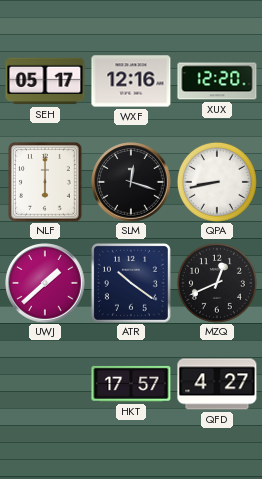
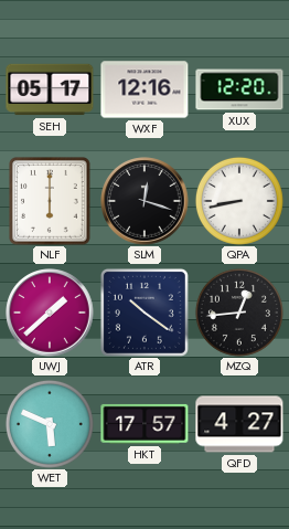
MZQ: 12:41 -> 12:44
WET: none -> 5:49
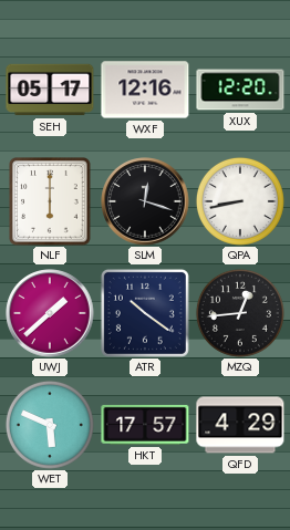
QFD: 4:27 -> 4:29
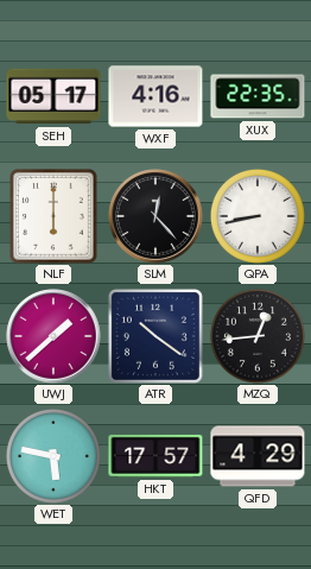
WXF: 12:16 -> 4:16
XUX: 12:20 -> 22:35
SLM: 12:18 -> 12:23
WET: 5:49 -> 5:47
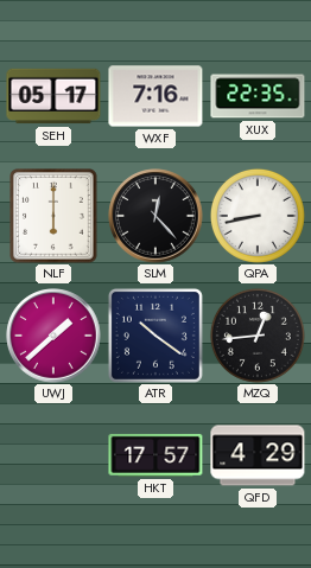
WXF: 4:16 -> 7:16
WET: 5:47 -> none
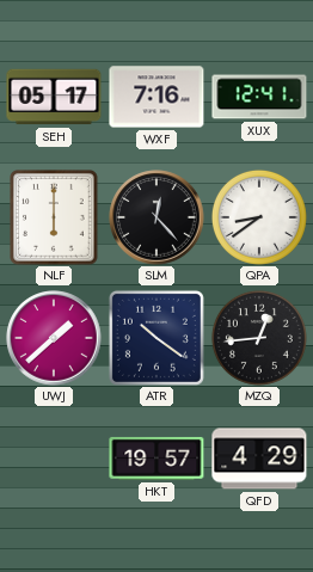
XUX: 22:35 -> 12:41
QPA: 8:43 -> 8:39
HKT: 17:57 -> 19:57
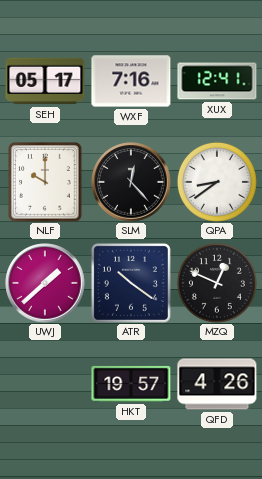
NLF: 6:00 -> 10:00
MZQ: 12:44 -> 12:49
QFD: 4:29 -> 4:26
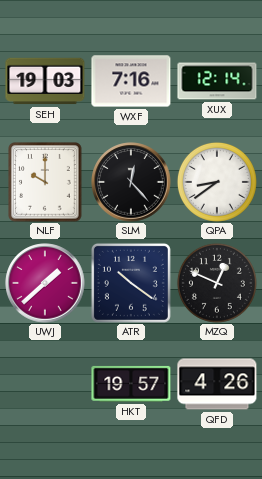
SEH: 05:17 -> 19:03
XUX: 12:41 -> 12:14
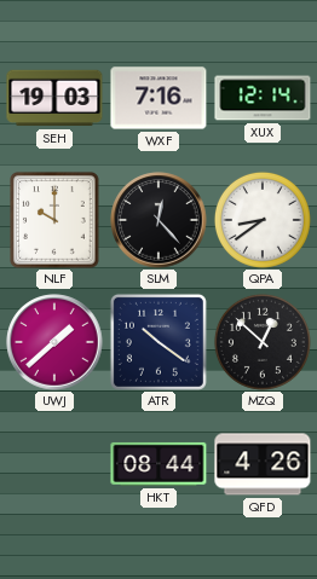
MZQ: 12:49 -> 12:52
HKT: 19:57 -> 08:44
